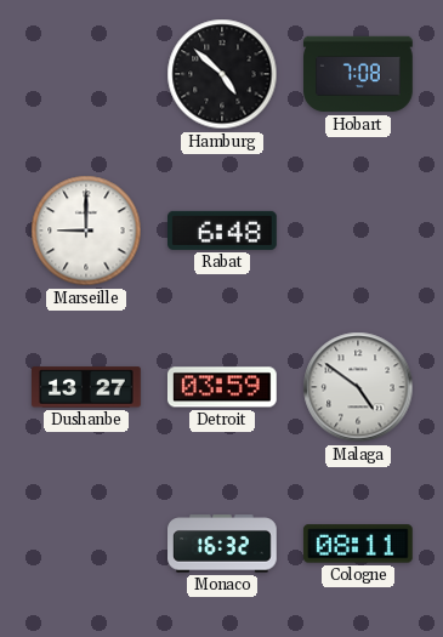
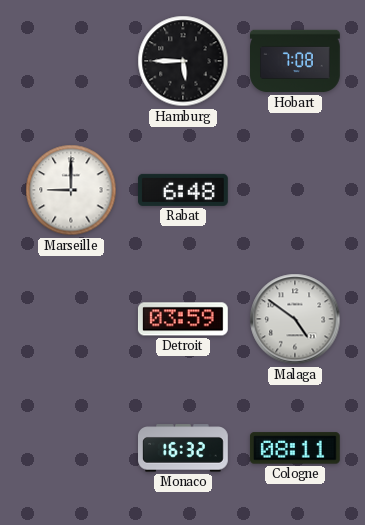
Hamburg: 4:52 -> 5:45
Dushanbe: 13:27 -> none
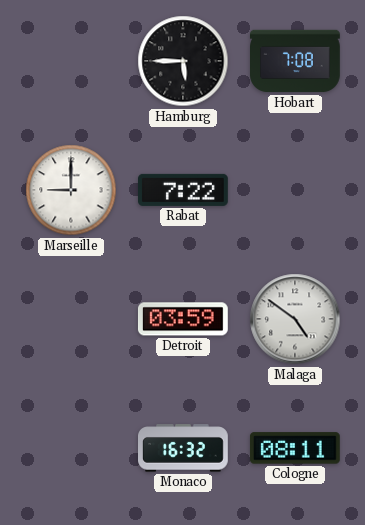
Rabat: 6:48 -> 7:22
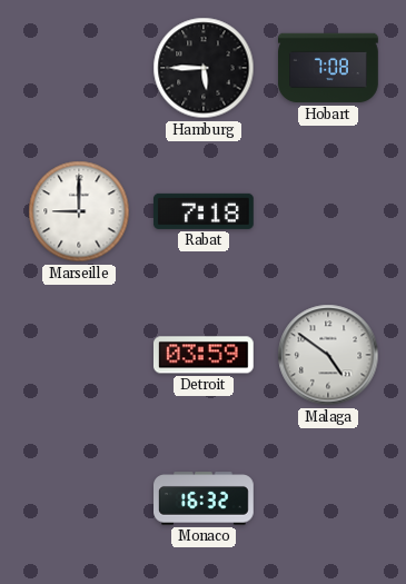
Rabat: 7:22 -> 7:18
Cologne: 08:11 -> none
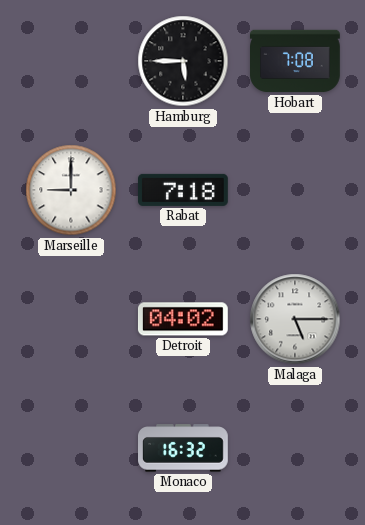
Detroit: 03:59 -> 04:02
Malaga: 4:51 -> 5:15
